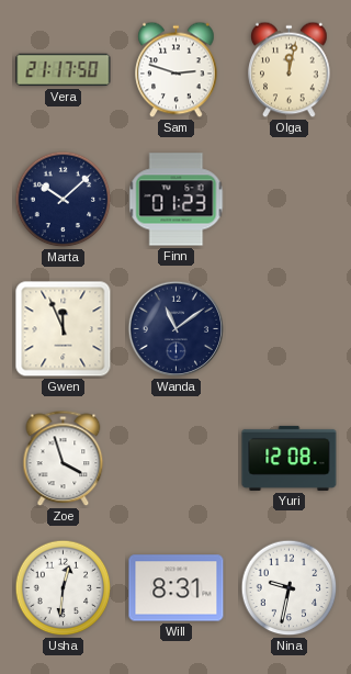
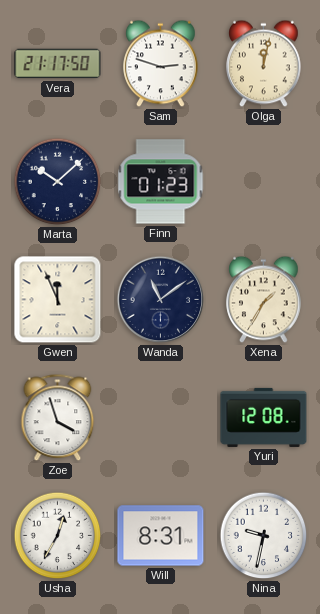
Xena: none -> 1:35
Usha: 12:31 -> 12:35
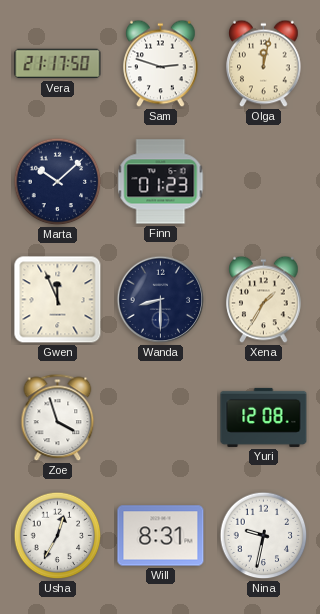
Wanda: 11:09 -> 8:30
